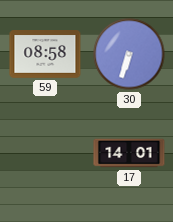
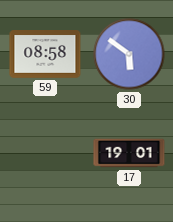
30: 6:33 -> 5:51
17: 14:01 -> 19:01
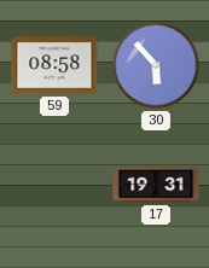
30: 5:51 -> 5:53
17: 19:01 -> 19:31
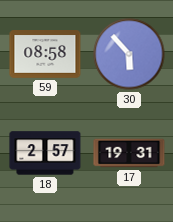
18: none -> 2:57
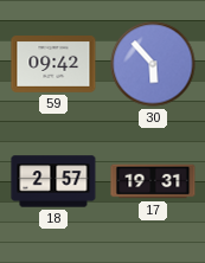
59: 08:58 -> 09:42
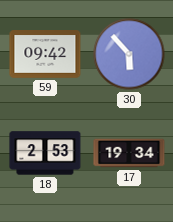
18: 2:57 -> 2:53
17: 19:31 -> 19:34
